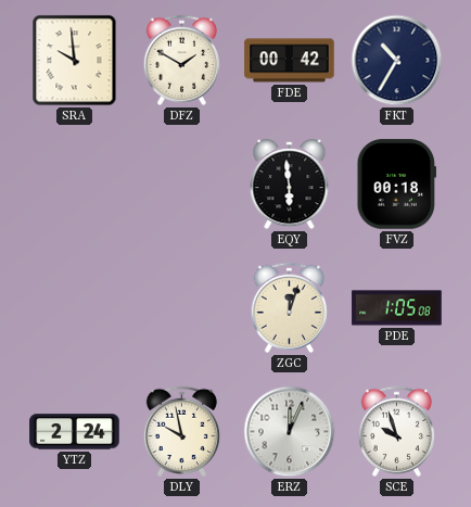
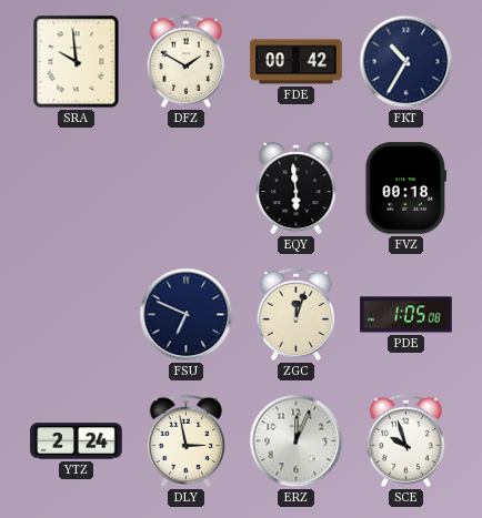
FSU: none -> 6:49
DLY: 9:58 -> 2:58
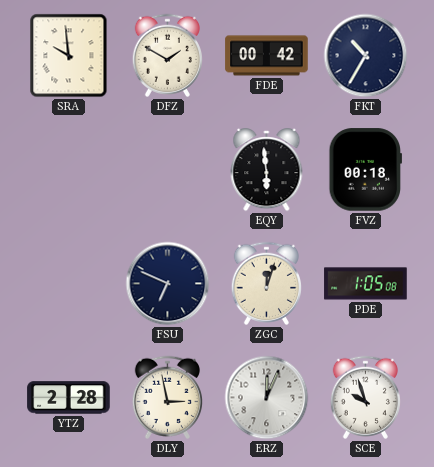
YTZ: 2:24 -> 2:28
